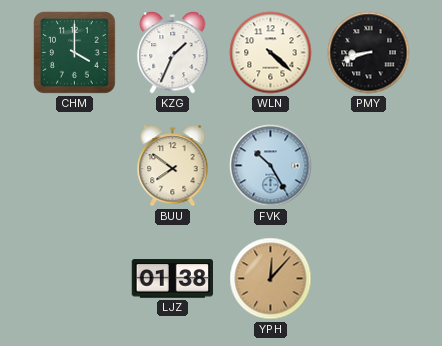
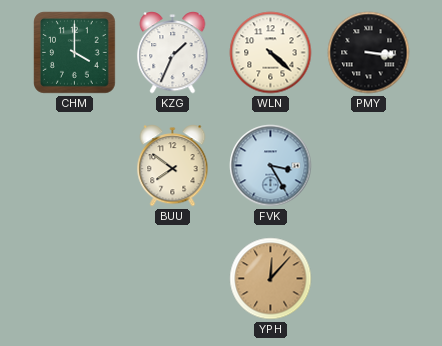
PMY: 8:42 -> 3:16
FVK: 10:25 -> 3:25
LJZ: 01:38 -> none
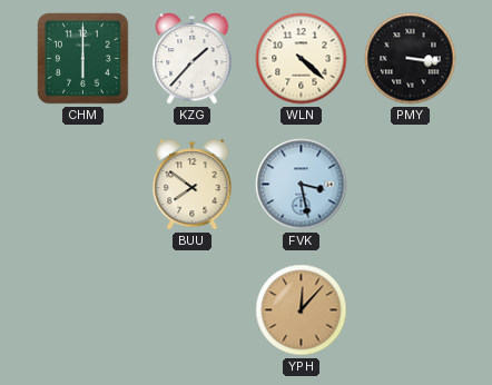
CHM: 4:00 -> 6:00
KZG: 1:34 -> 1:37
FVK: 3:25 -> 3:28
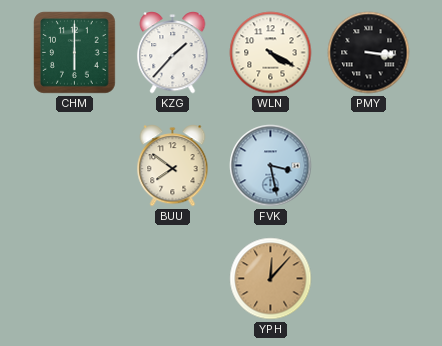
WLN: 4:22 -> 4:20
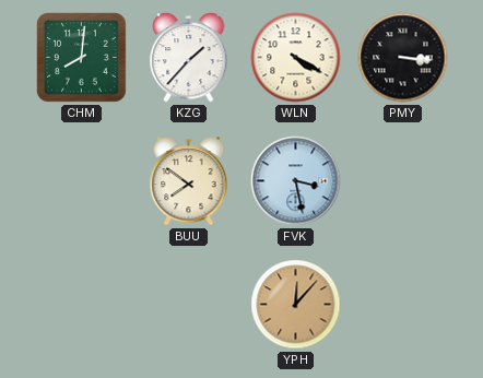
CHM: 6:00 -> 8:01
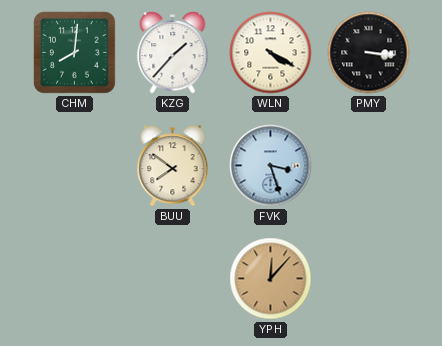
FVK: 3:28 -> 3:27
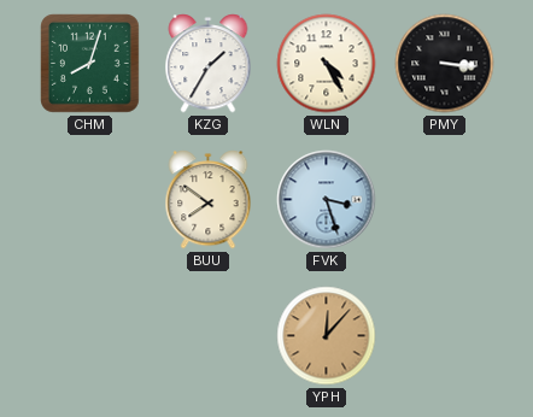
CHM: 8:01 -> 8:03
KZG: 1:37 -> 1:35
WLN: 4:20 -> 4:25
